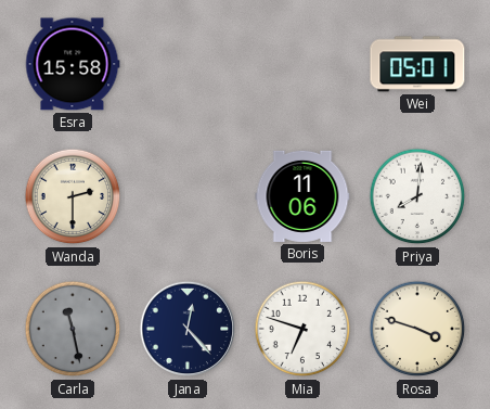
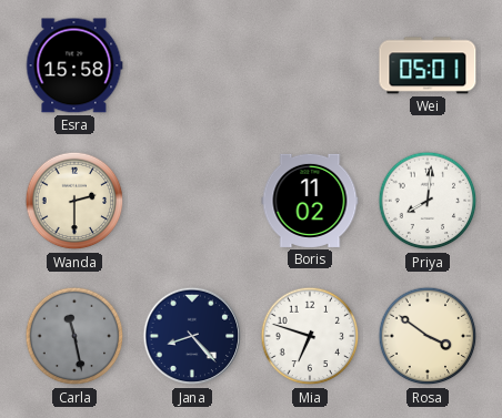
Boris: 11:06 -> 11:02
Jana: 12:23 -> 8:23
Rosa: 3:48 -> 3:51
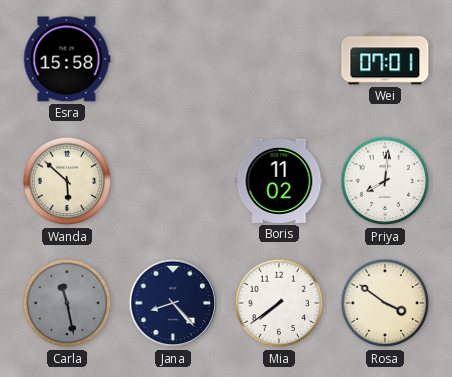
Wei: 05:01 -> 07:01
Wanda: 2:30 -> 5:52
Mia: 6:48 -> 7:39
